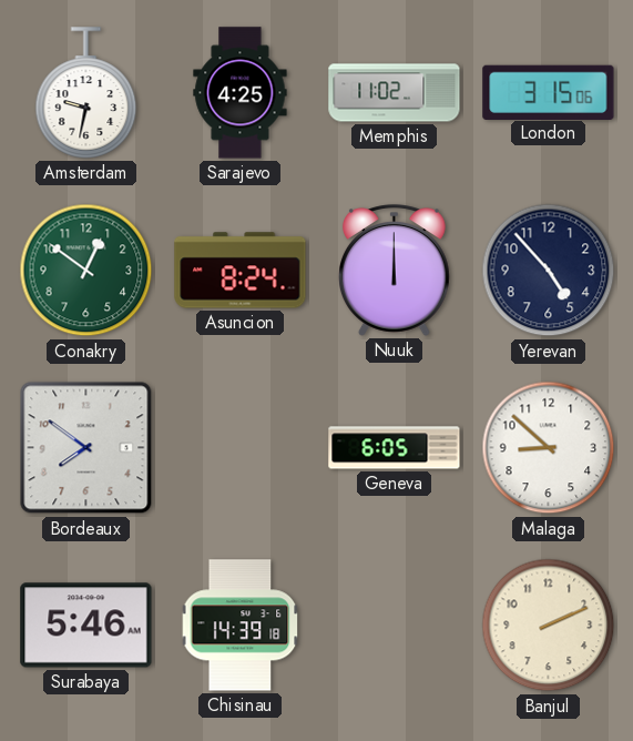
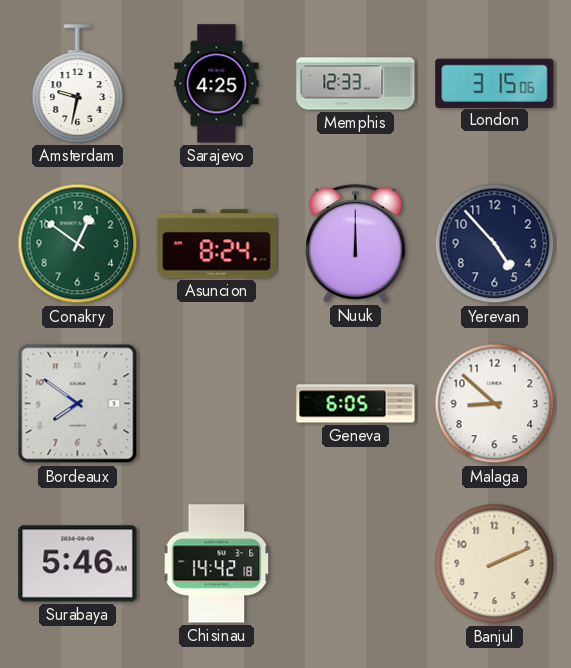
Memphis: 11:02 -> 12:33
Chisinau: 14:39 -> 14:42
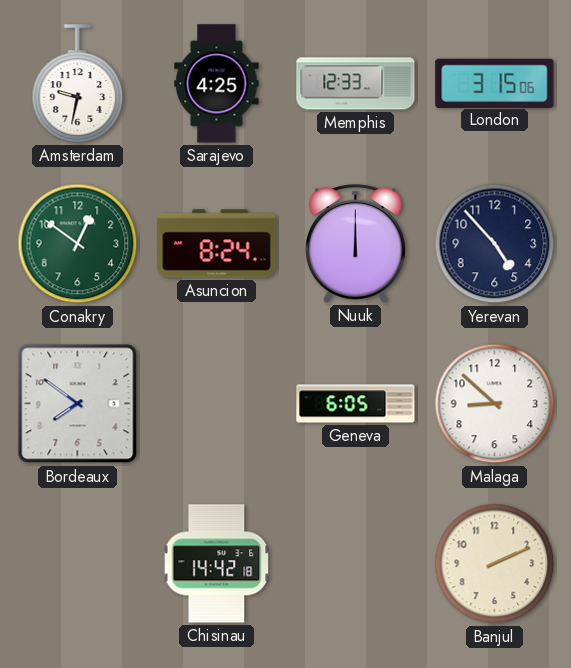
Surabaya: 5:46 -> none
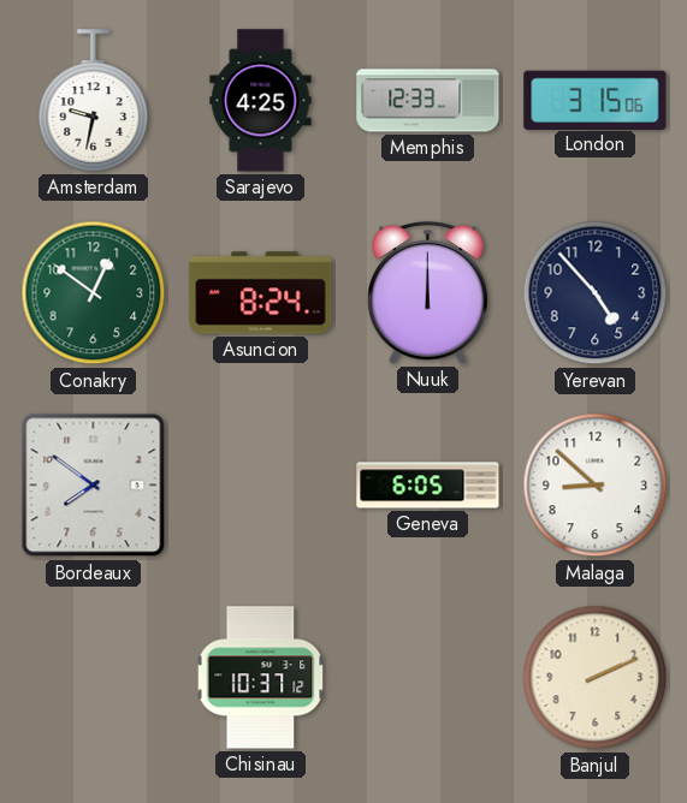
Chisinau: 14:42 -> 10:37
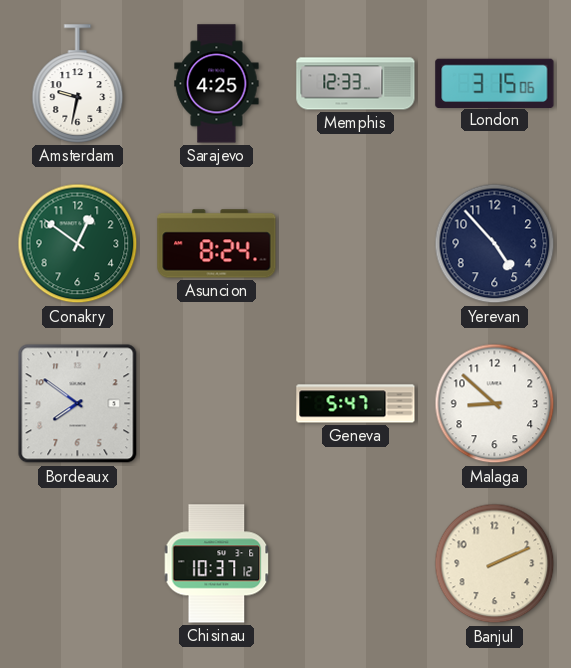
Nuuk: 12:00 -> none
Geneva: 6:05 -> 5:47
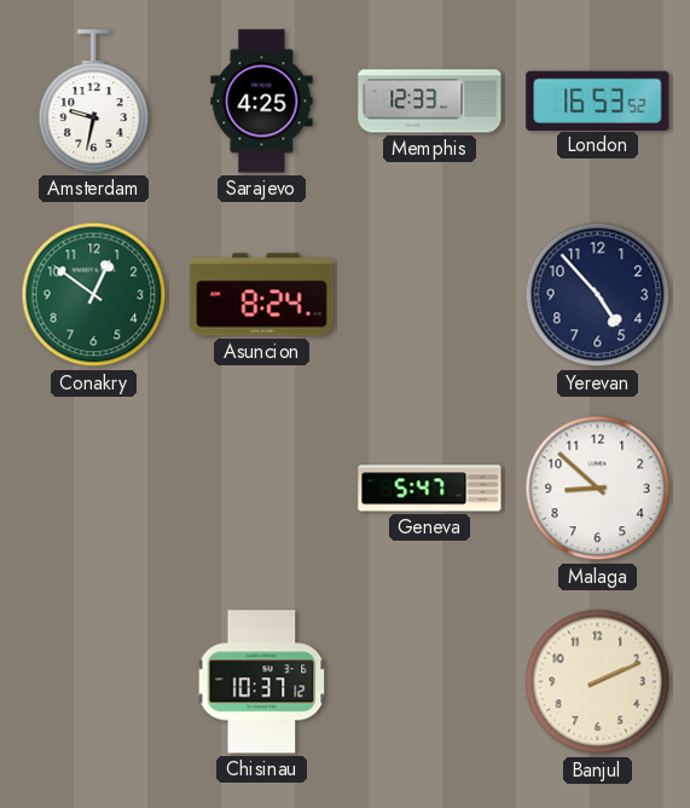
London: 3:15 -> 16:53
Bordeaux: 7:51 -> none
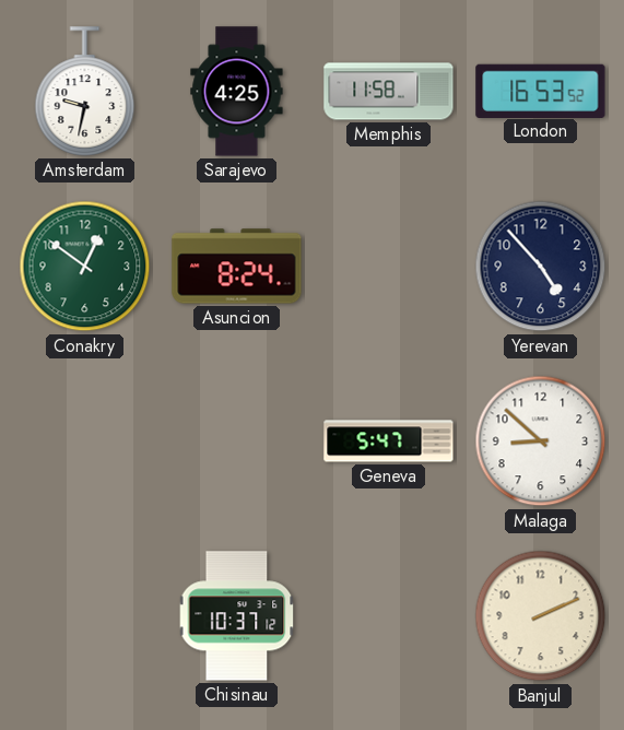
Memphis: 12:33 -> 11:58
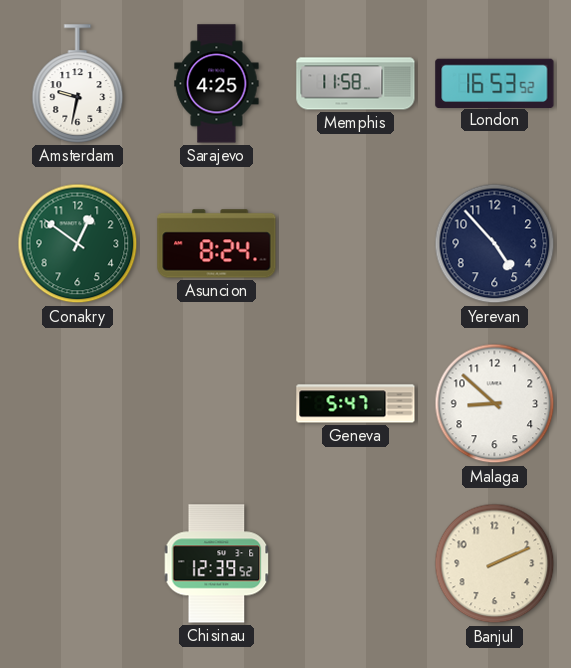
Chisinau: 10:37 -> 12:39
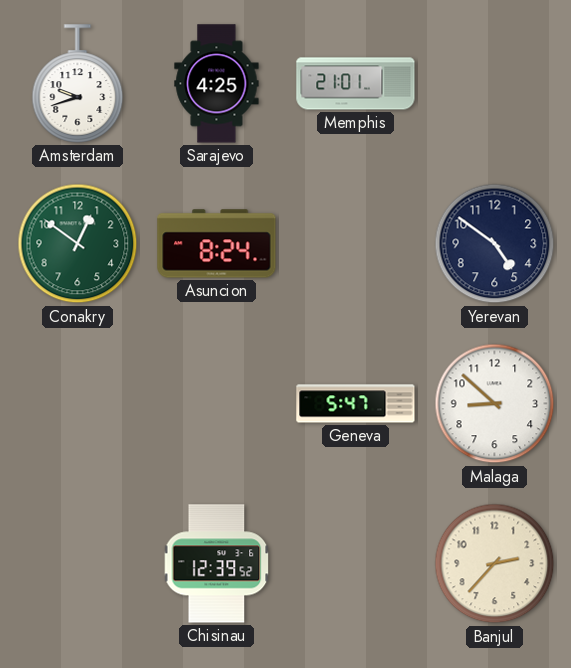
Amsterdam: 9:32 -> 9:42
Memphis: 11:58 -> 21:01
London: 16:53 -> none
Yerevan: 4:53 -> 4:51
Banjul: 2:11 -> 2:37
